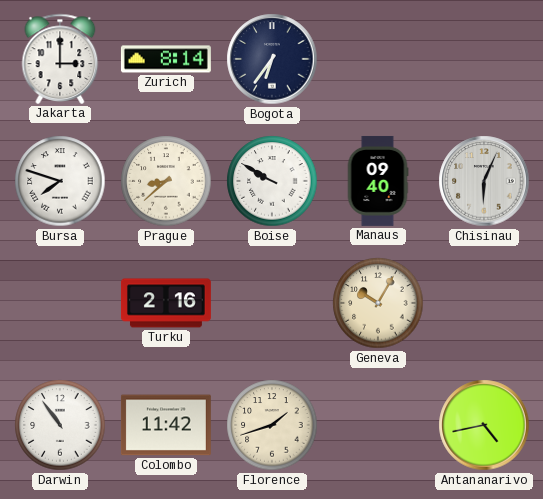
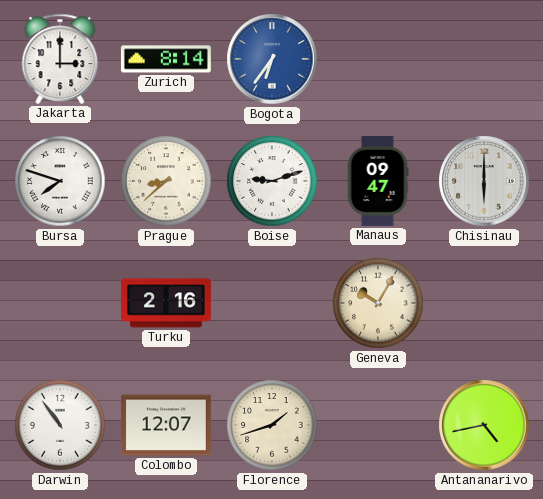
Bogota dial: navy -> blue
Boise: 9:50 -> 9:12
Manaus: 09:40 -> 09:47
Chisinau: 6:04 -> 6:00
Colombo: 11:42 -> 12:07
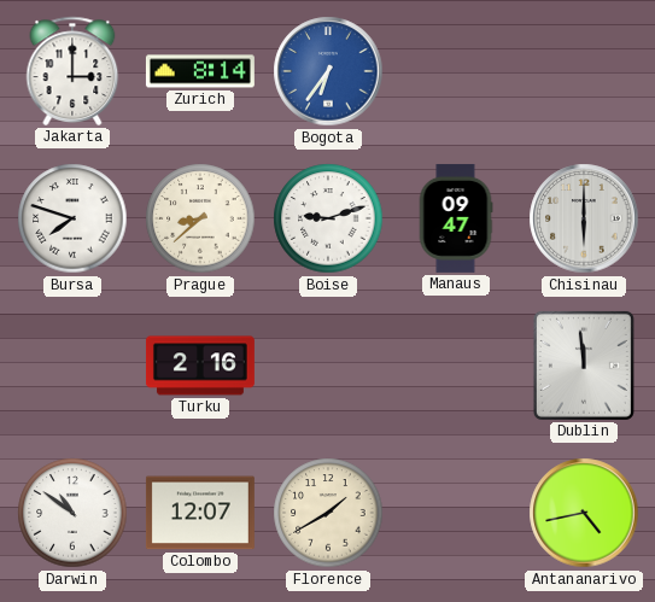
Geneva: 10:05 -> none
Dublin: none -> 11:59
Darwin: 10:54 -> 10:51
Florence: 1:42 -> 1:40
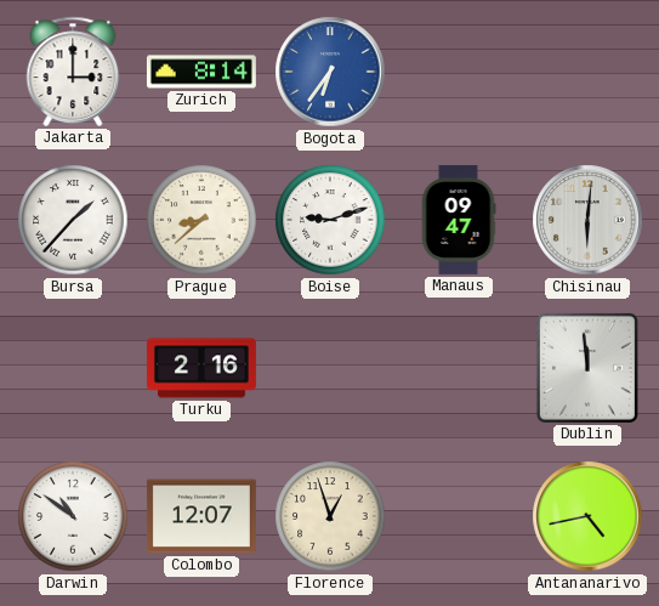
Bursa: 7:48 -> 1:37
Chisinau: 6:00 -> 6:01
Florence: 1:40 -> 12:57
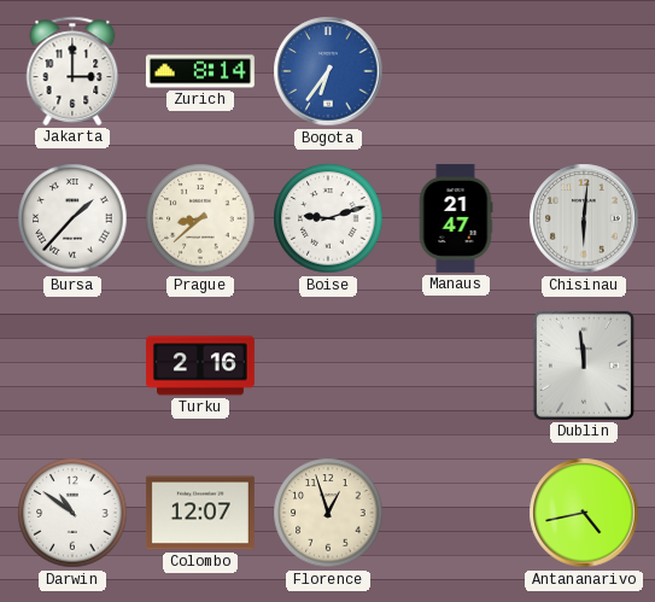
Manaus: 09:47 -> 21:47
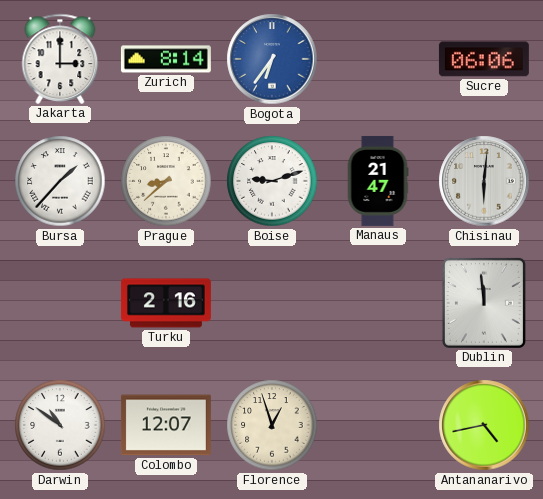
Sucre: none -> 06:06
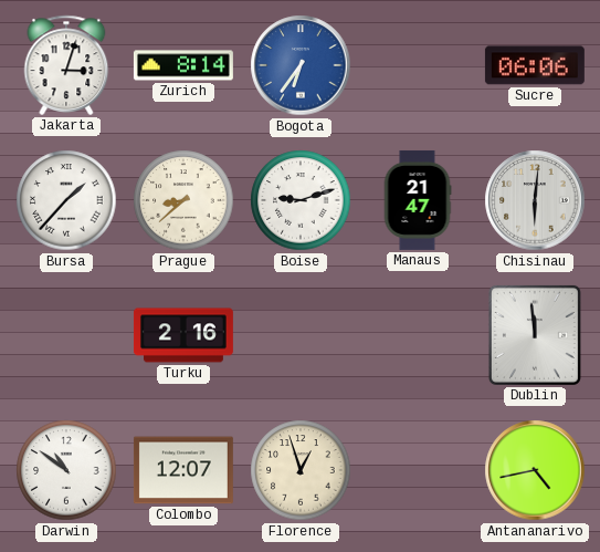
Jakarta: 3:00 -> 3:03
